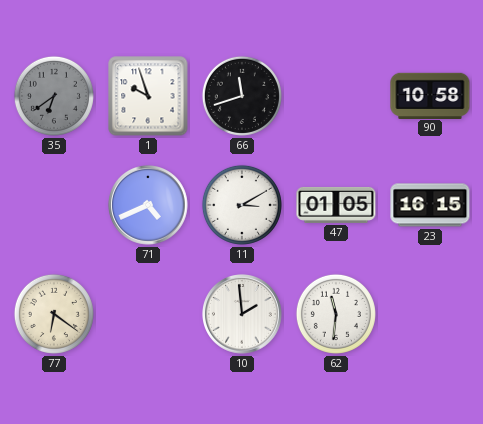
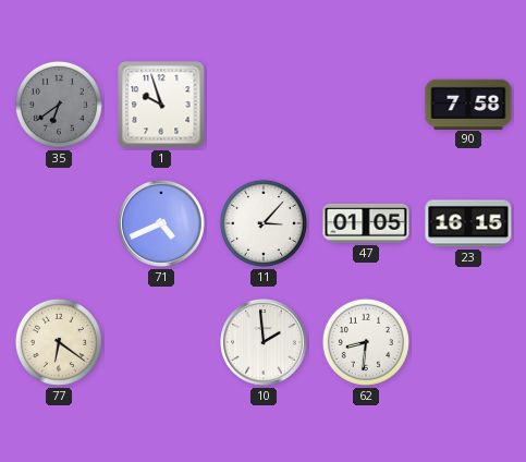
66: 11:42 -> none
90: 10:58 -> 7:58
11: 3:10 -> 3:07
62: 11:31 -> 8:31
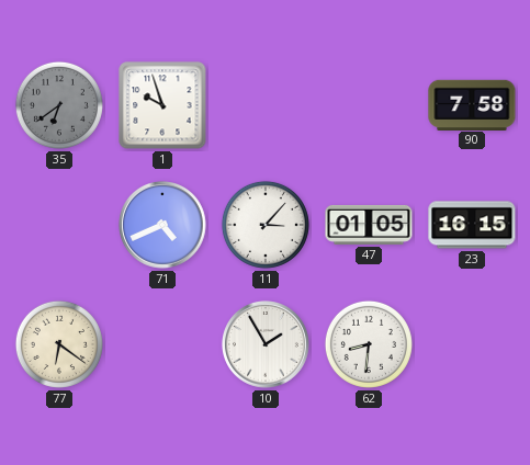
10: 1:59 -> 1:55
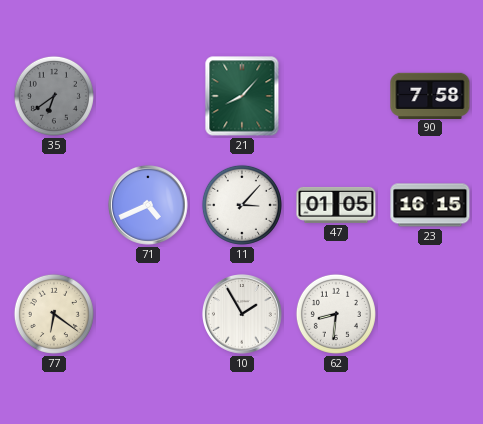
1: 9:57 -> none
21: none -> 8:07
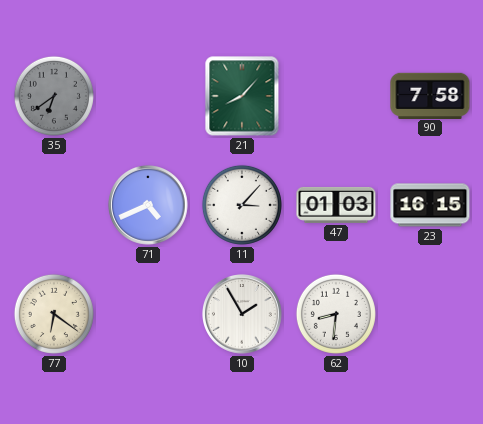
47: 01:05 -> 01:03
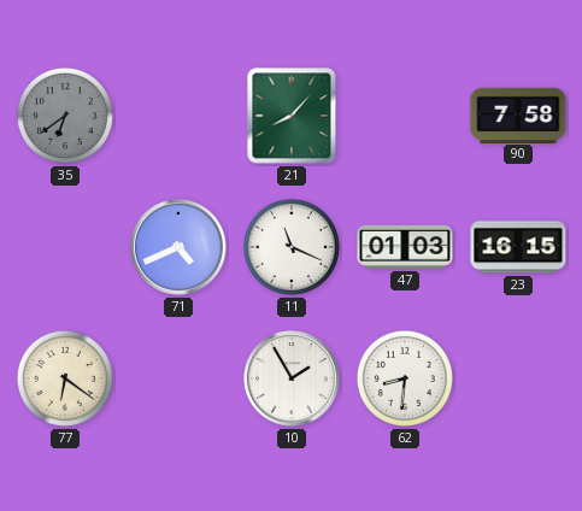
11: 3:07 -> 11:19
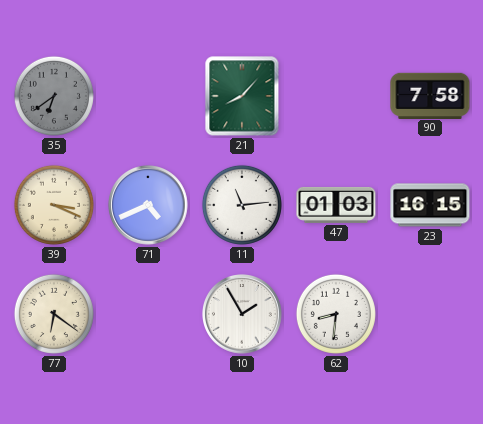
39: none -> 3:19
11: 11:19 -> 11:14
